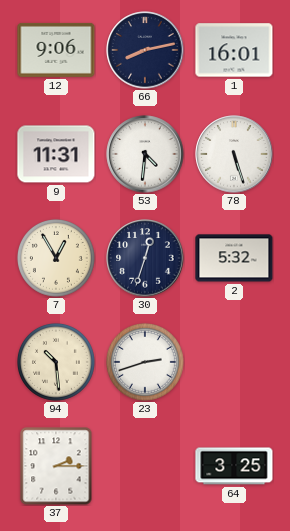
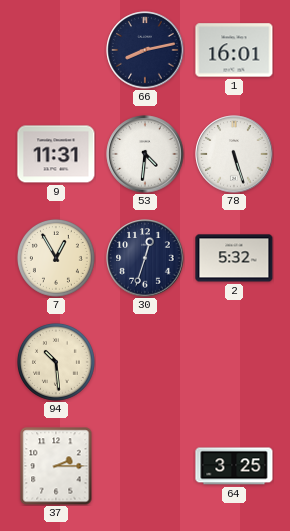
12: 9:06 -> none
23: 2:42 -> none
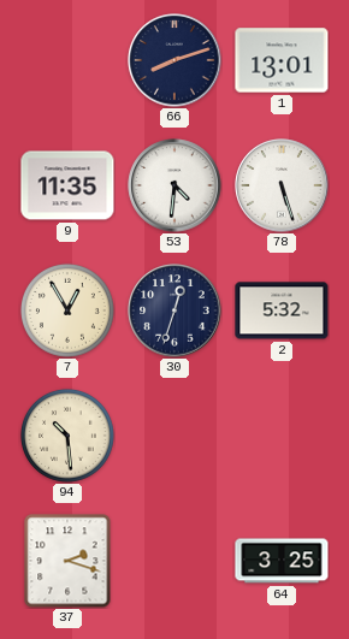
66: 8:13 -> 8:12
1: 16:01 -> 13:01
9: 11:31 -> 11:35
37: 2:15 -> 2:18
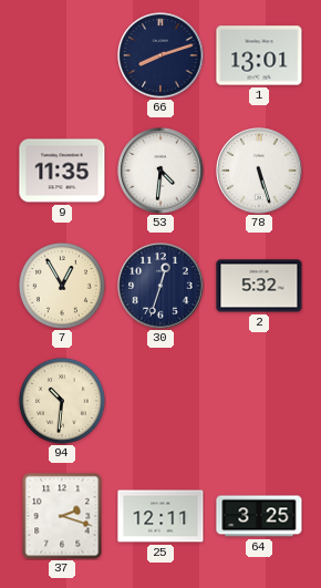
94: 10:29 -> 10:31
25: none -> 12:11
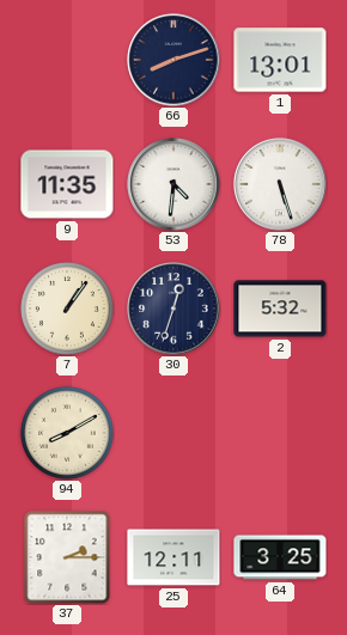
7: 12:55 -> 1:06
94: 10:31 -> 8:10
37: 2:18 -> 2:15
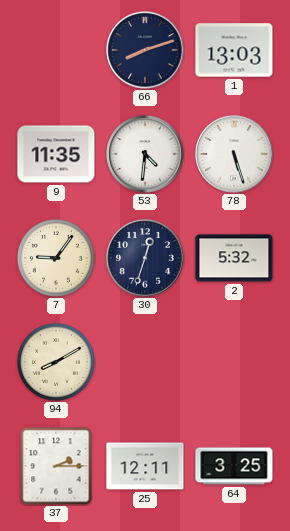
1: 13:01 -> 13:03
7: 1:06 -> 9:06
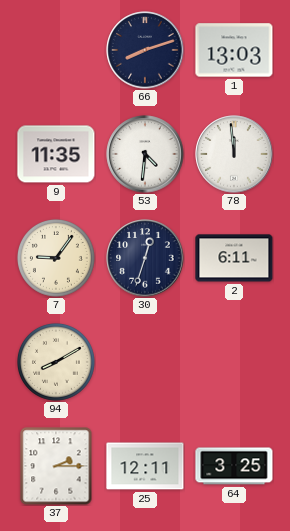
78: 5:27 -> 11:59
2: 5:32 -> 6:11
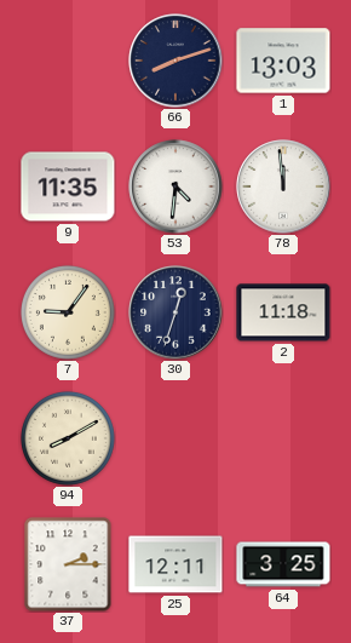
2: 6:11 -> 11:18
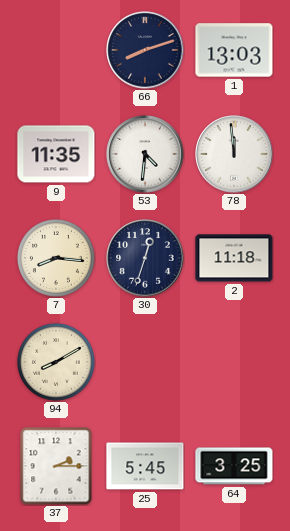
7: 9:06 -> 8:16
25: 12:11 -> 5:45
